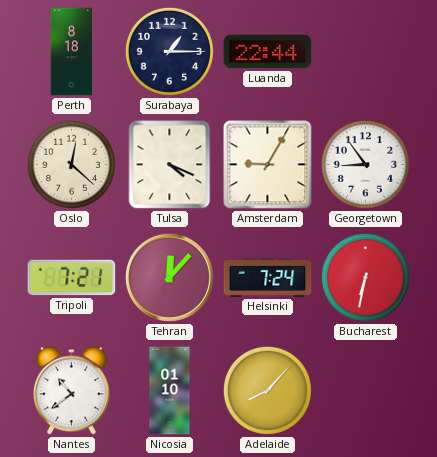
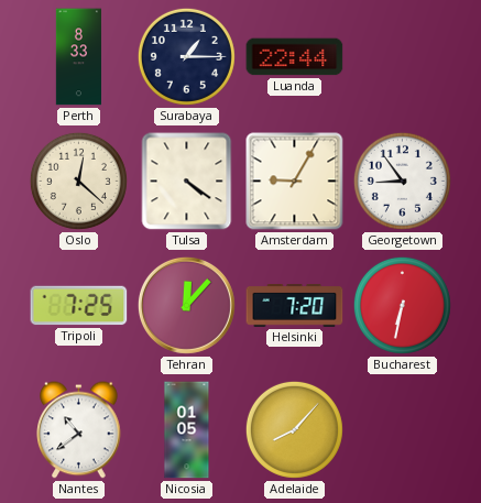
Perth: 8:18 -> 8:33
Tulsa: 4:19 -> 4:21
Tripoli: 7:21 -> 7:25
Helsinki: 7:24 -> 7:20
Nicosia: 01:10 -> 01:05
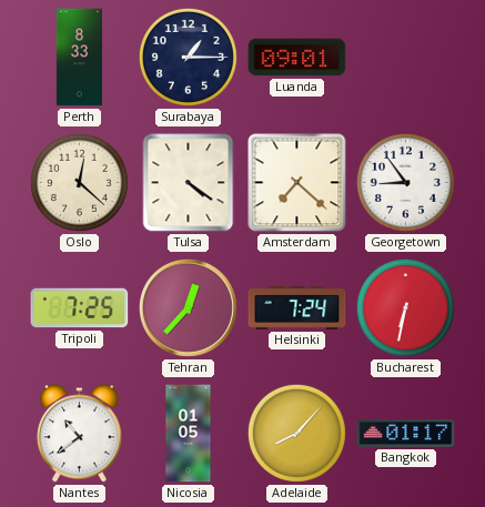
Luanda: 22:44 -> 09:01
Amsterdam: 9:05 -> 7:22
Tehran: 12:07 -> 12:37
Helsinki: 7:20 -> 7:24
Bangkok: none -> 01:17
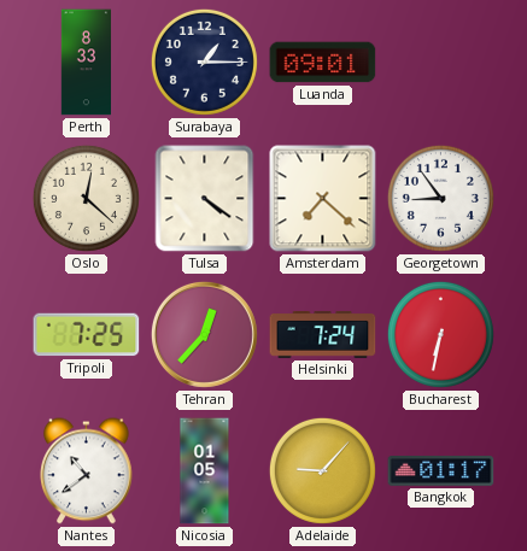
Adelaide: 8:07 -> 9:07
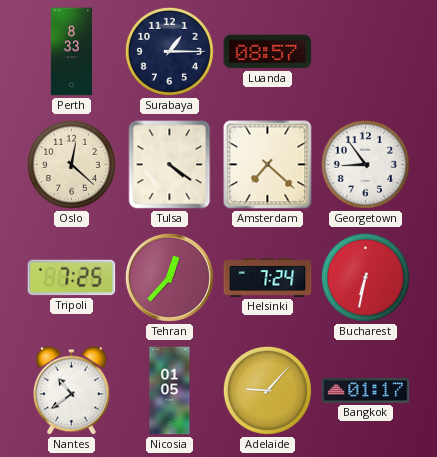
Luanda: 09:01 -> 08:57
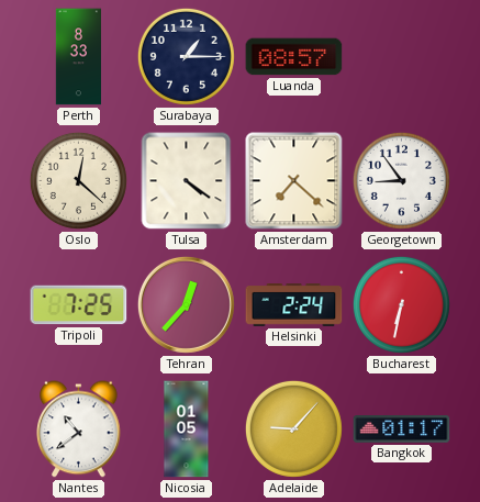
Helsinki: 7:24 -> 2:24
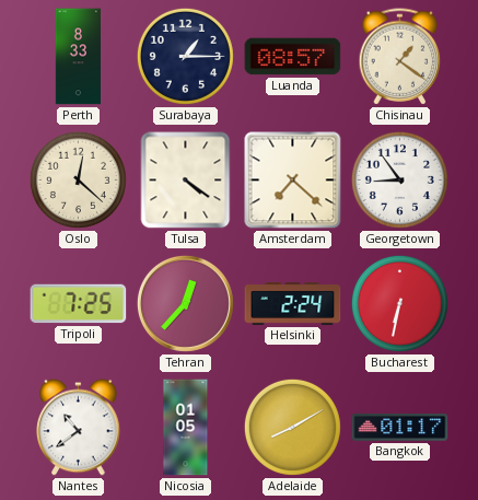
Chisinau: none -> 1:21
Adelaide: 9:07 -> 8:10
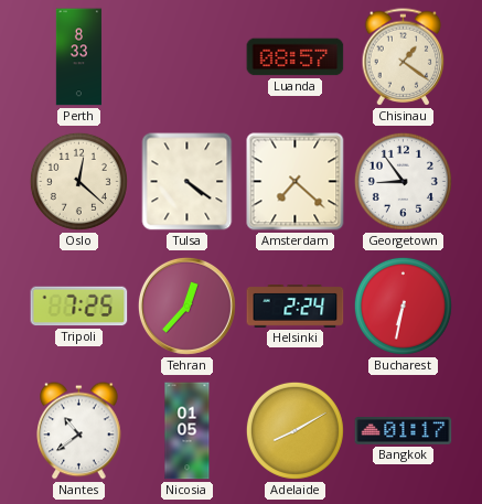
Surabaya: 1:15 -> none
